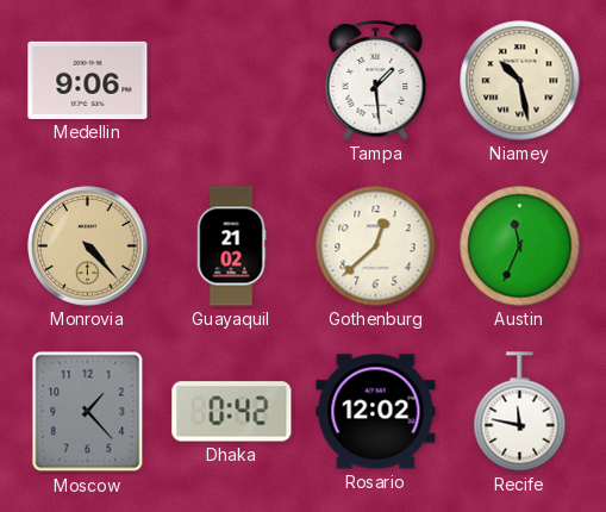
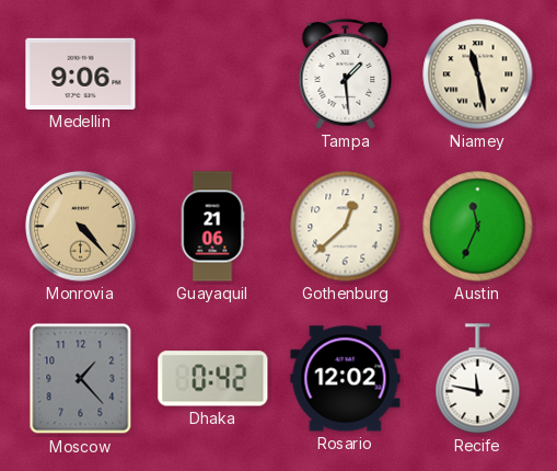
Niamey: 10:28 -> 11:28
Guayaquil: 21:02 -> 21:06
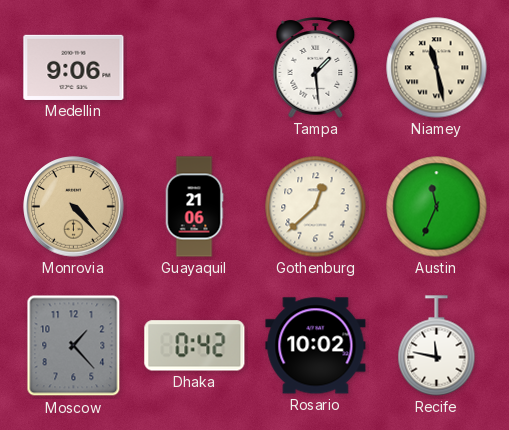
Rosario: 12:02 -> 10:02
